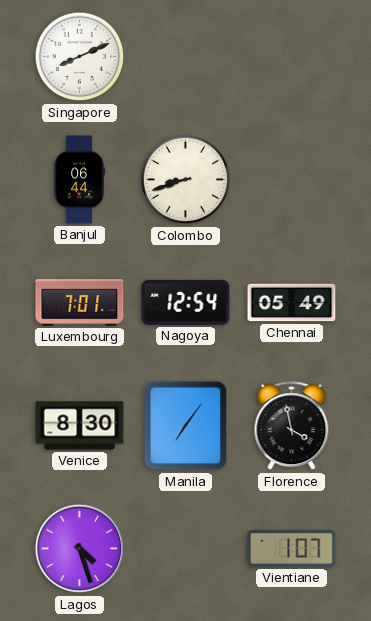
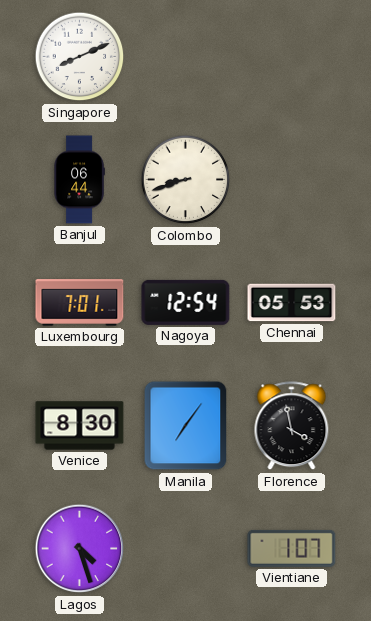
Chennai: 05:49 -> 05:53
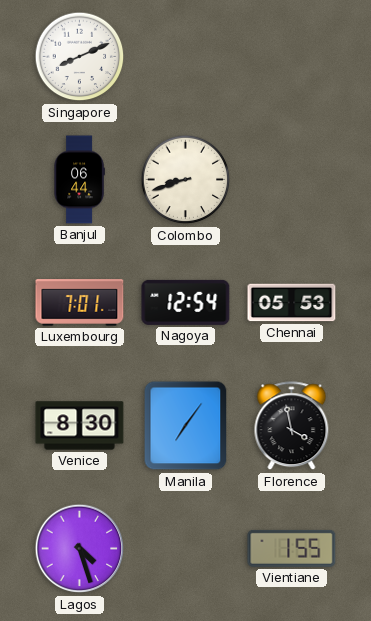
Vientiane: 1:07 -> 1:55
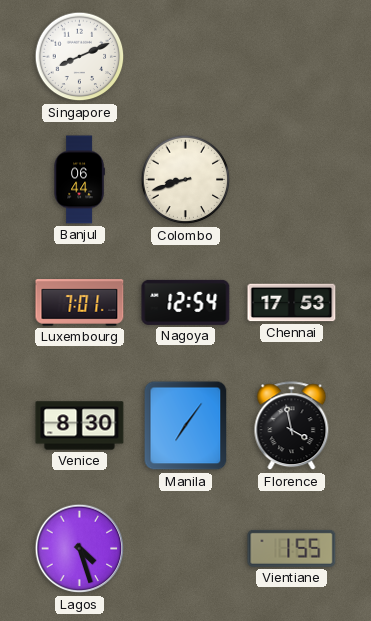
Chennai: 05:53 -> 17:53
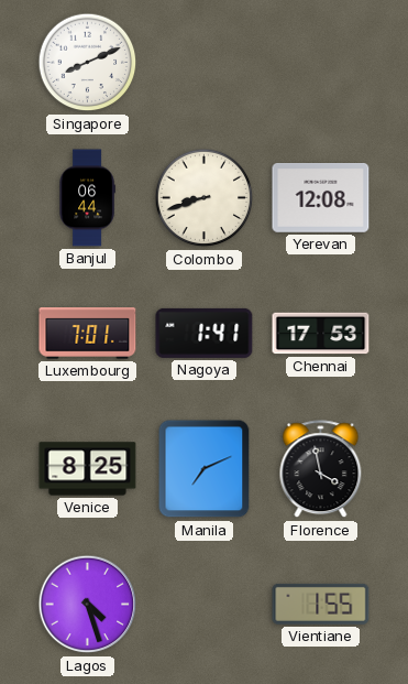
Yerevan: none -> 12:08
Nagoya: 12:54 -> 1:41
Venice: 8:30 -> 8:25
Manila: 7:06 -> 7:11
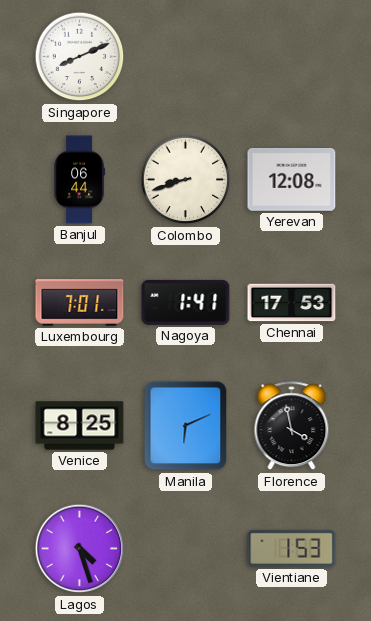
Manila: 7:11 -> 6:11
Vientiane: 1:55 -> 1:53
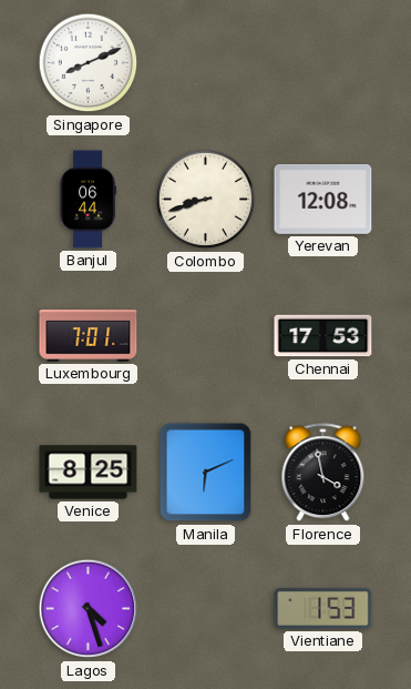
Nagoya: 1:41 -> none
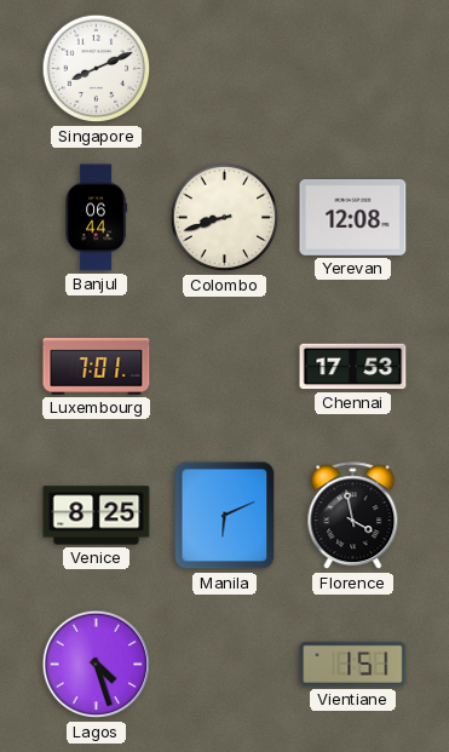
Vientiane: 1:53 -> 1:51
